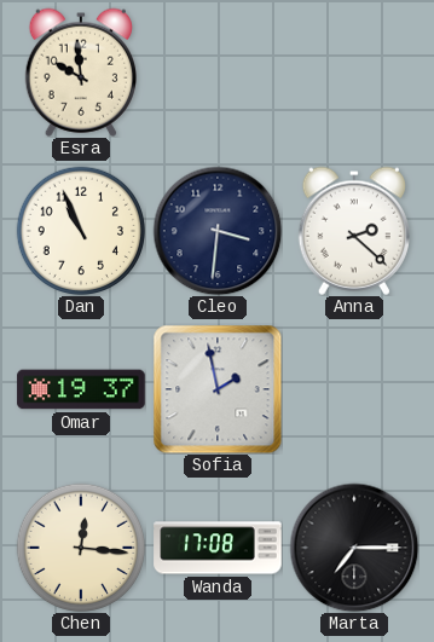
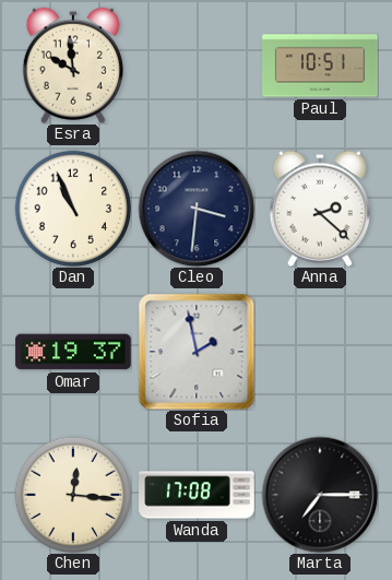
Paul: none -> 10:51
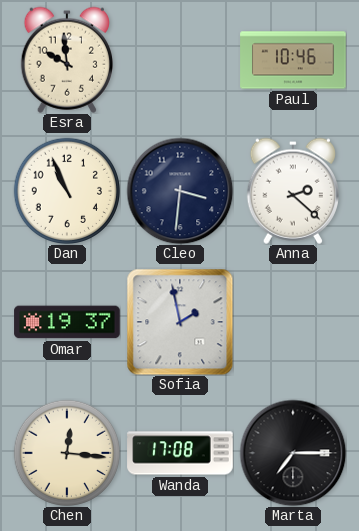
Paul: 10:51 -> 10:46
